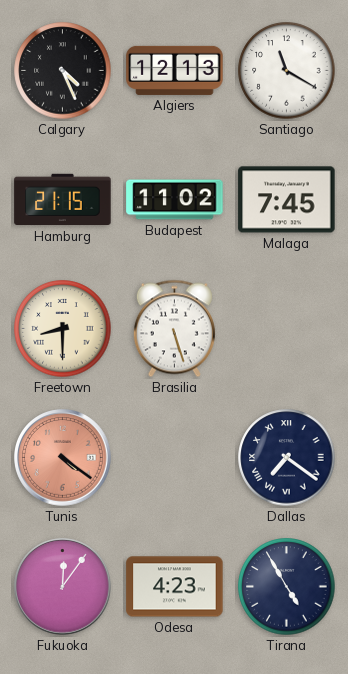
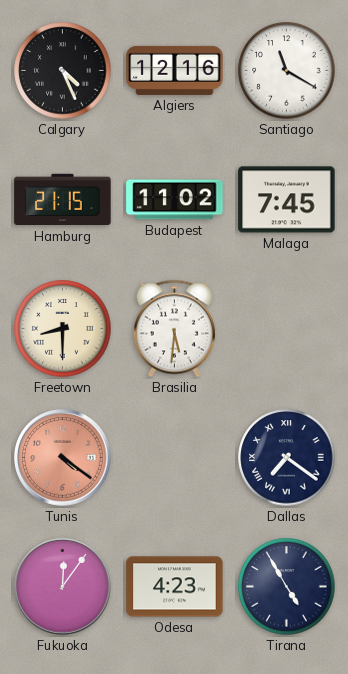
Algiers: 12:13 -> 12:16
Brasilia: 5:27 -> 5:31
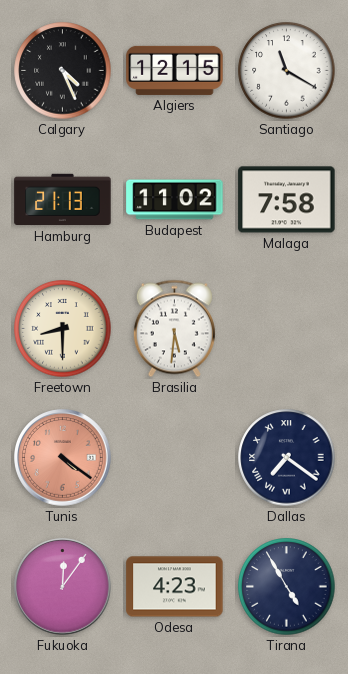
Algiers: 12:16 -> 12:15
Hamburg: 21:15 -> 21:13
Malaga: 7:45 -> 7:58
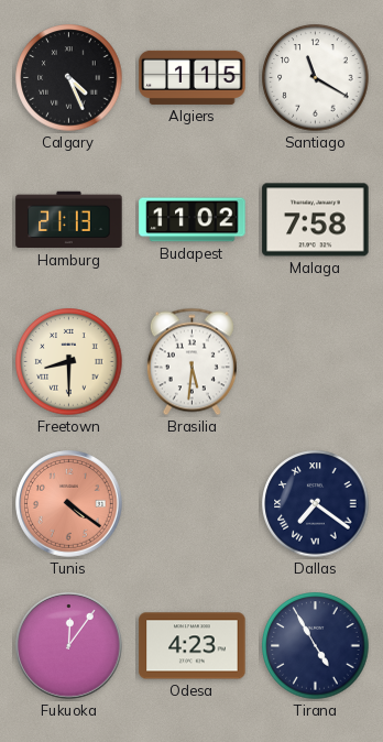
Algiers: 12:15 -> 1:15
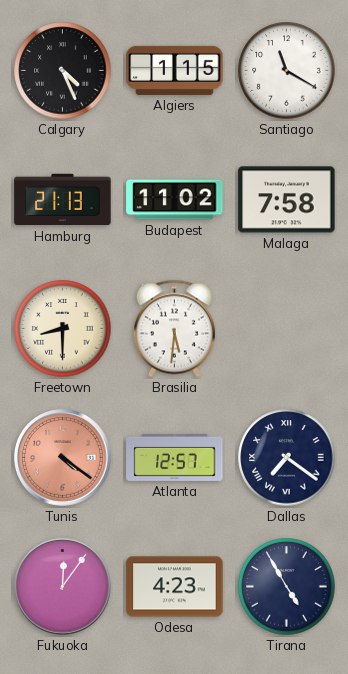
Atlanta: none -> 12:57
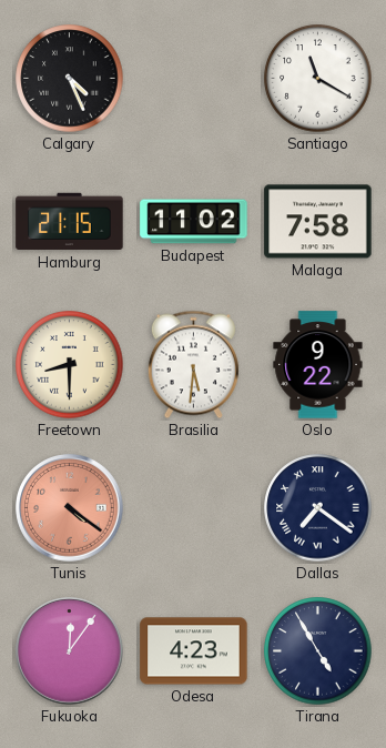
Algiers: 1:15 -> none
Hamburg: 21:13 -> 21:15
Oslo: none -> 9:22
Atlanta: 12:57 -> none
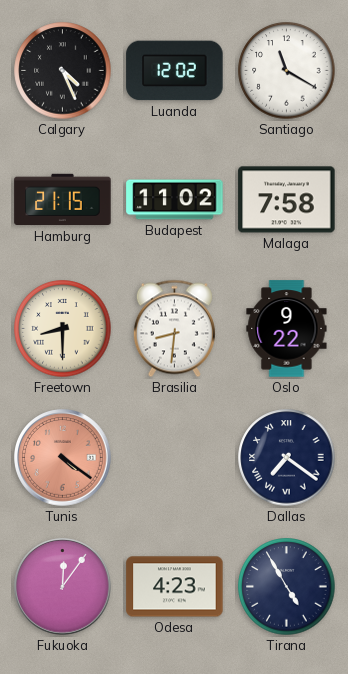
Luanda: none -> 12:02
Brasilia: 5:31 -> 8:31
